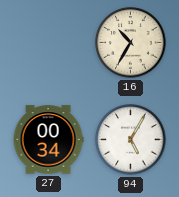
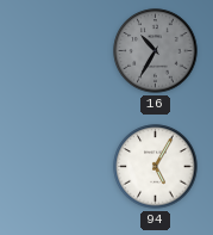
16 dial: cream -> grey
27: 00:34 -> none
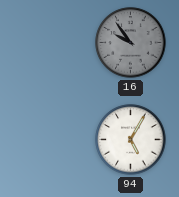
16: 10:35 -> 9:54
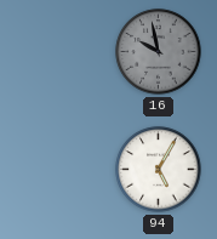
16: 9:54 -> 9:58
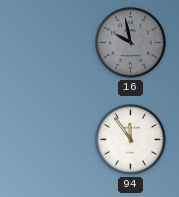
94: 5:05 -> 11:54
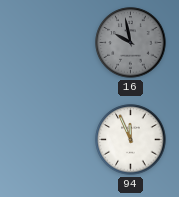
94: 11:54 -> 11:56
